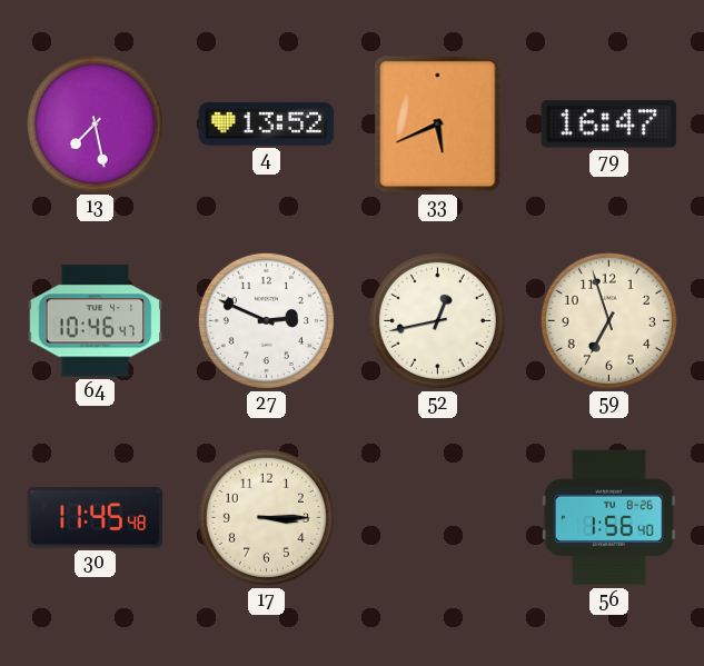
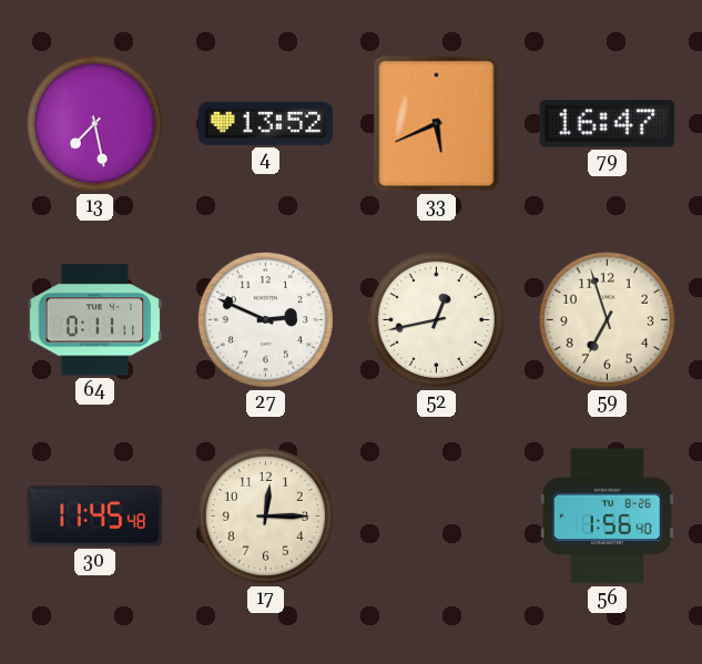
64: 10:46 -> 0:11
17: 3:15 -> 12:15
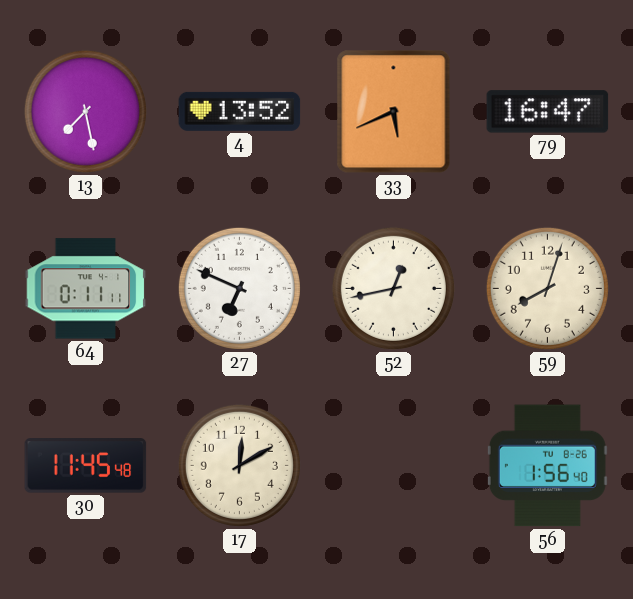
27: 2:49 -> 6:49
59: 6:57 -> 8:03
17: 12:15 -> 12:10
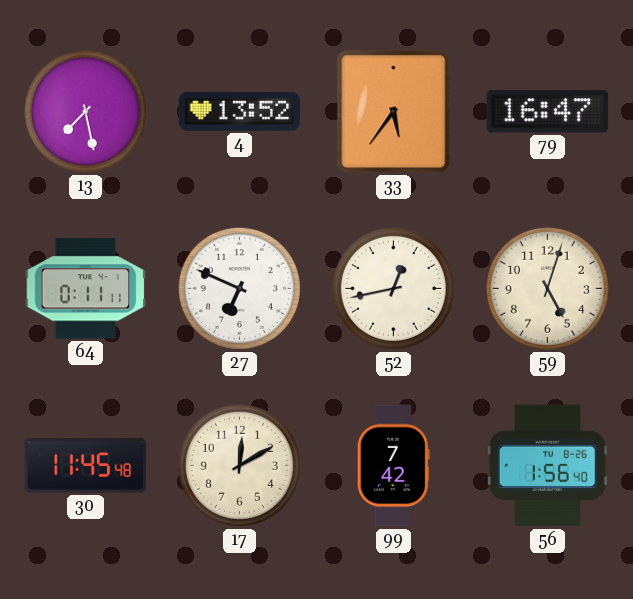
33: 5:41 -> 5:36
59: 8:03 -> 5:03
99: none -> 7:42
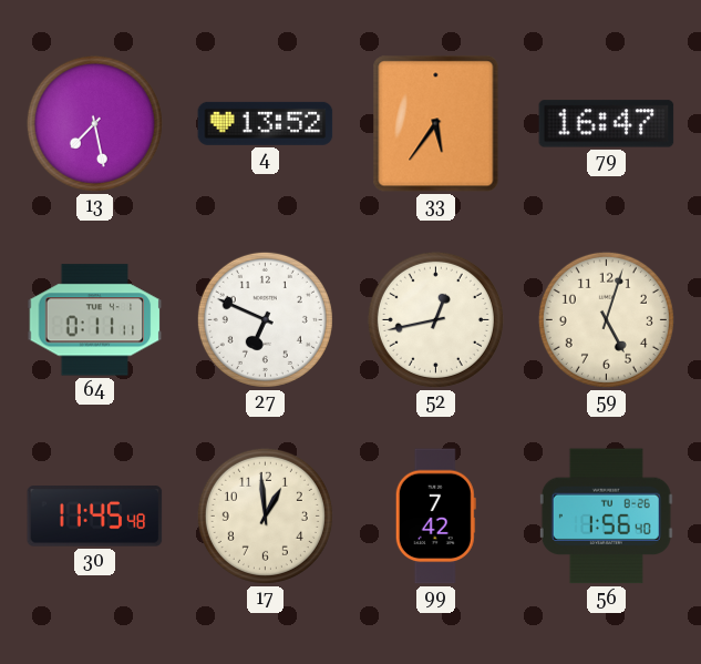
17: 12:10 -> 12:59
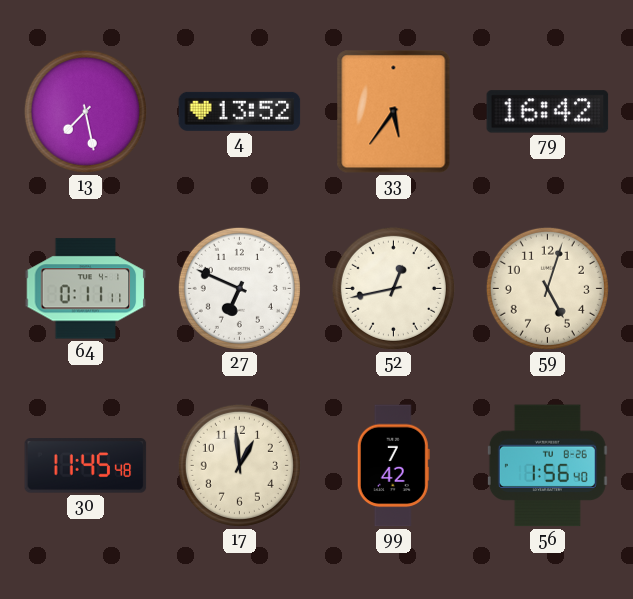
79: 16:47 -> 16:42
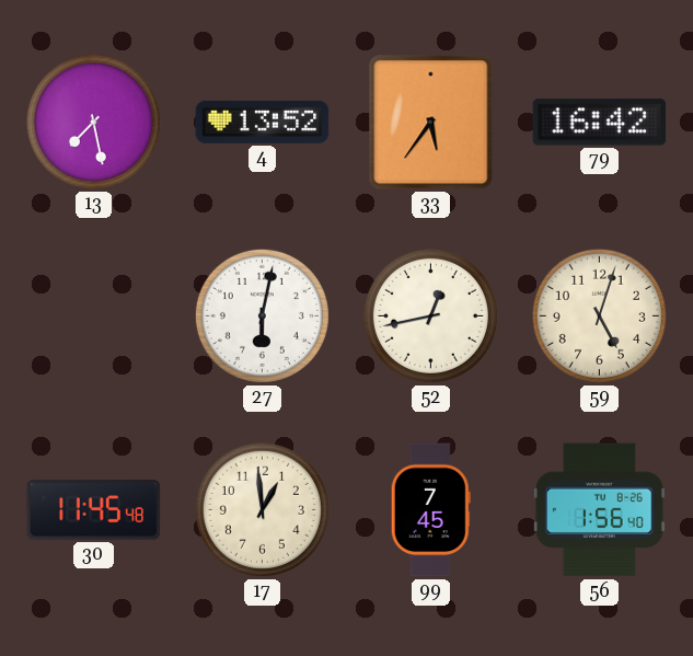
64: 0:11 -> none
27: 6:49 -> 6:02
99: 7:42 -> 7:45
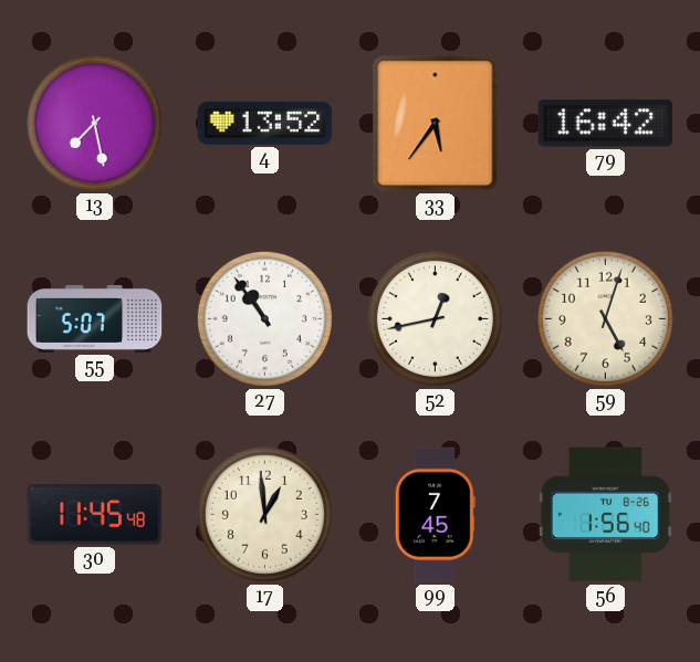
55: none -> 5:07
27: 6:02 -> 10:54
